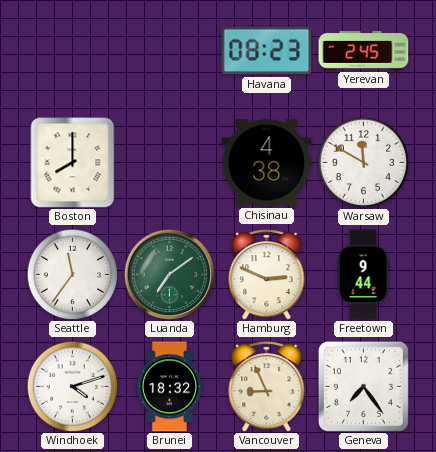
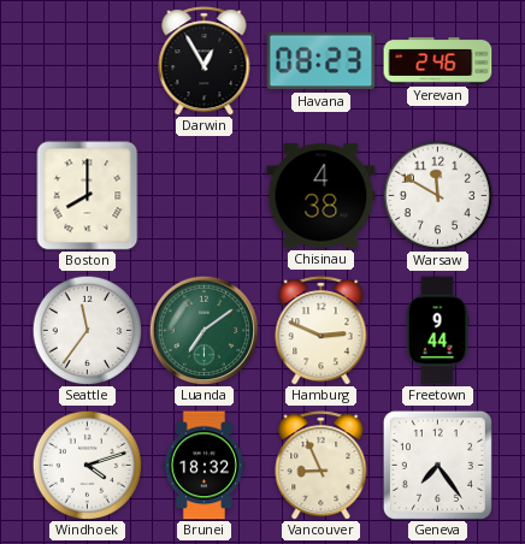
Darwin: none -> 12:55
Yerevan: 2:45 -> 2:46
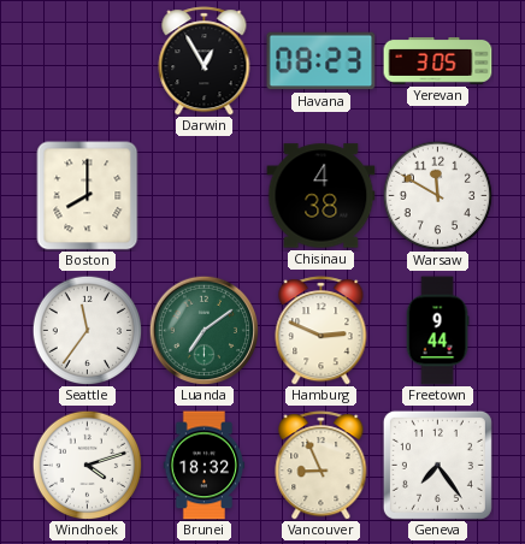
Yerevan: 2:46 -> 3:05
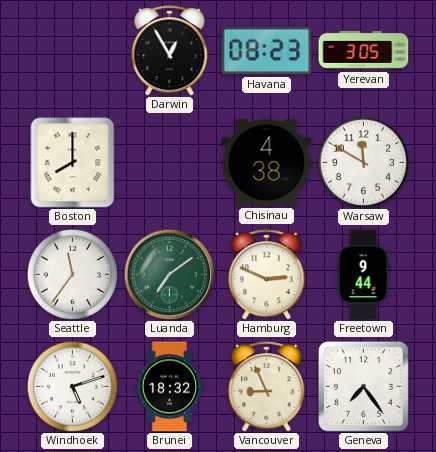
Windhoek: 4:12 -> 5:12
